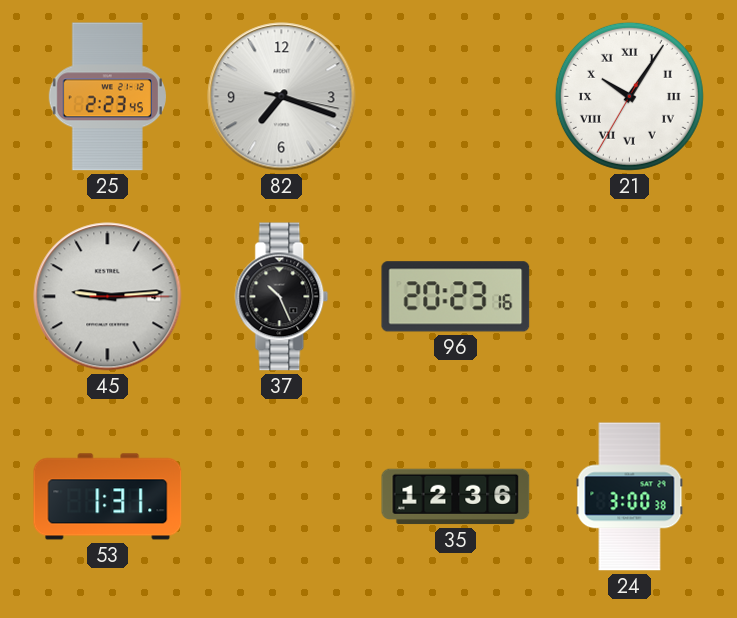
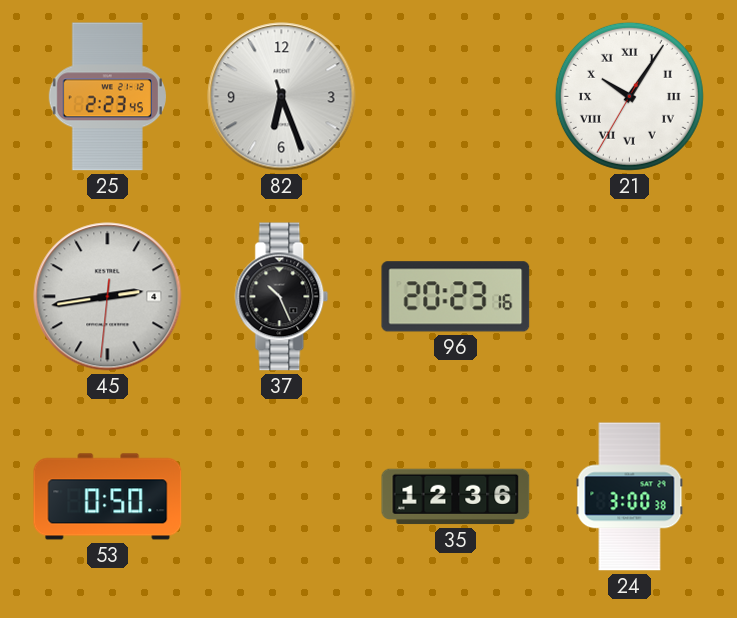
82: 7:18 -> 6:26
45: 9:14 -> 2:43
53: 1:31 -> 0:50
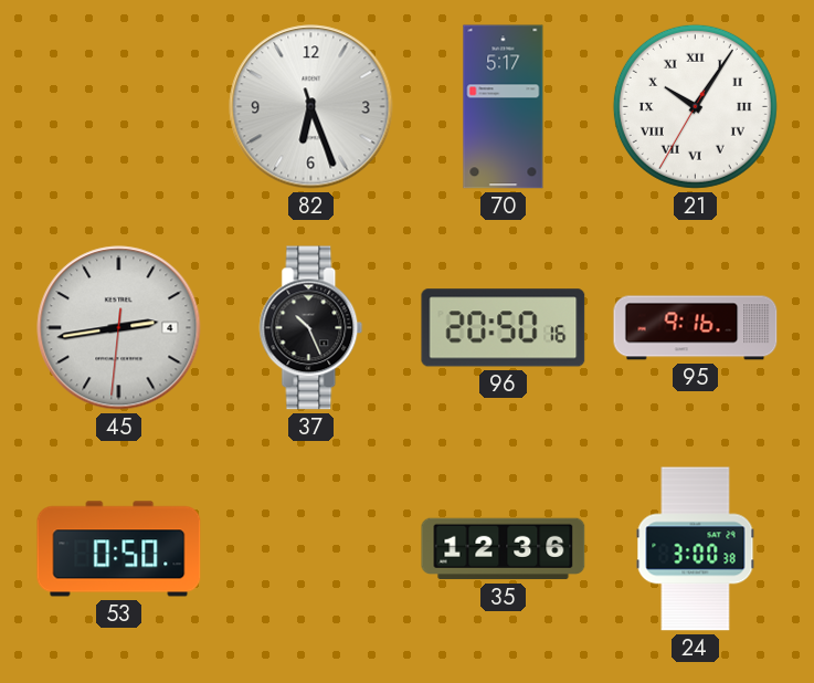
25: 2:23 -> none
70: none -> 5:17
96: 20:23 -> 20:50
95: none -> 9:16
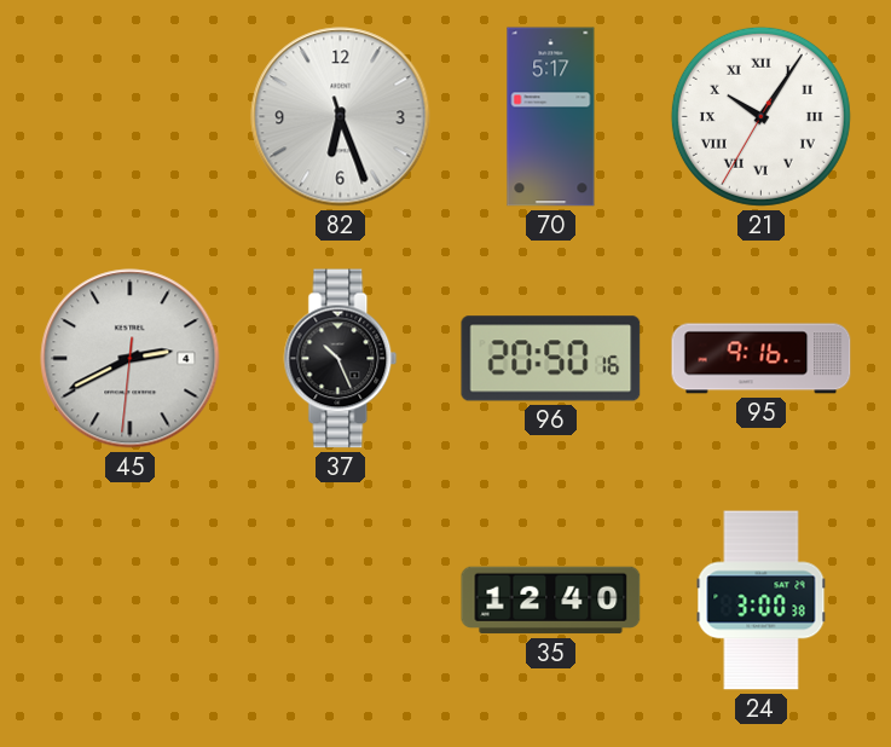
45: 2:43 -> 2:40
53: 0:50 -> none
35: 12:36 -> 12:40
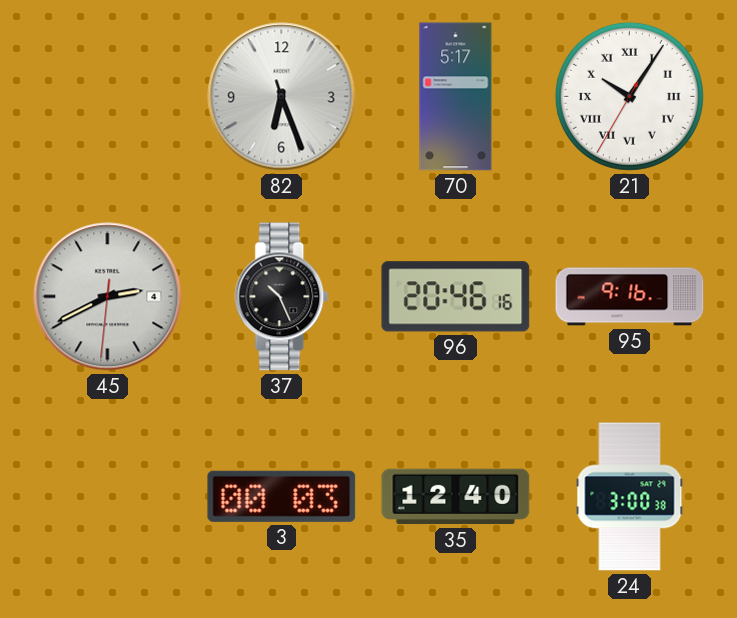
96: 20:50 -> 20:46
3: none -> 00:03
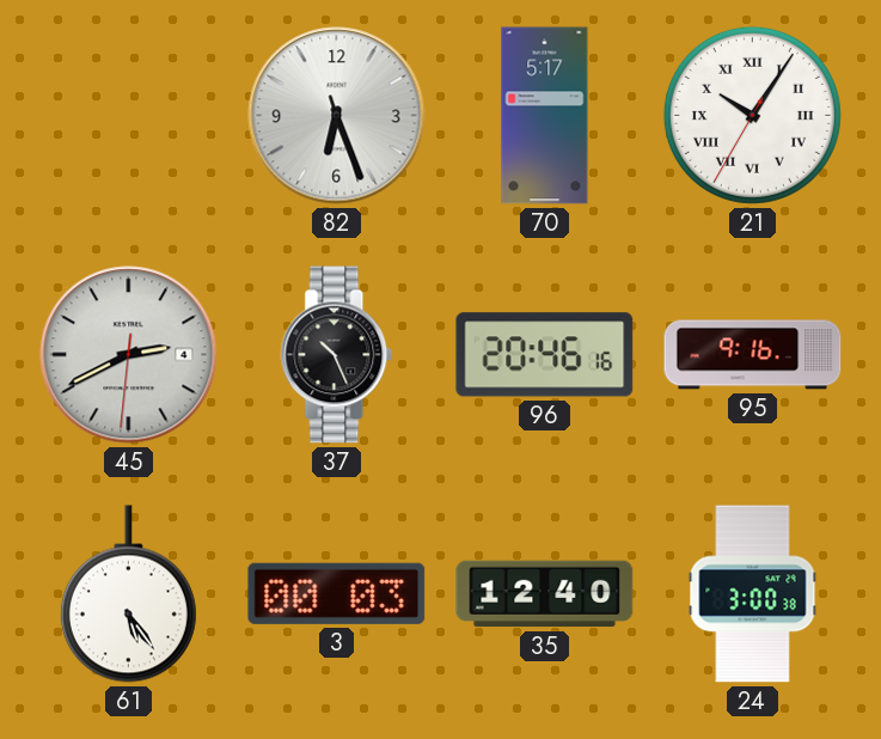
61: none -> 5:24
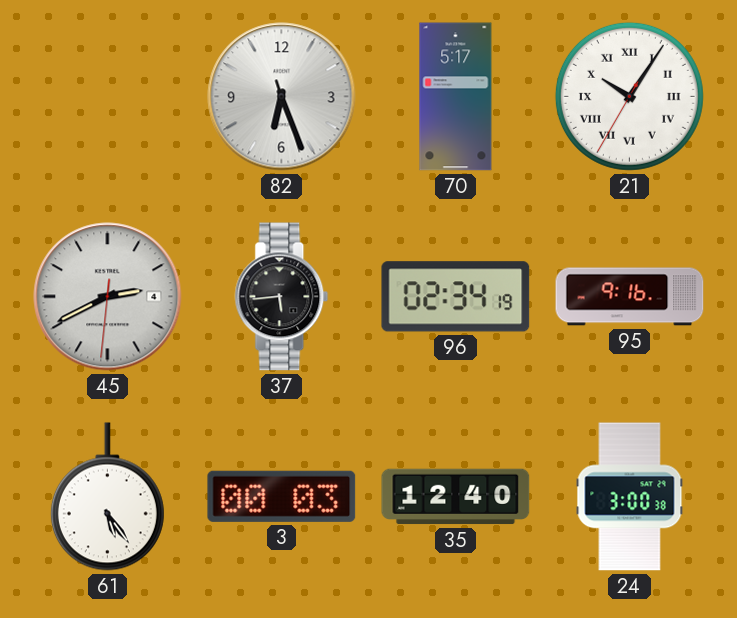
37: 10:26 -> 5:44
96: 20:46 -> 02:34
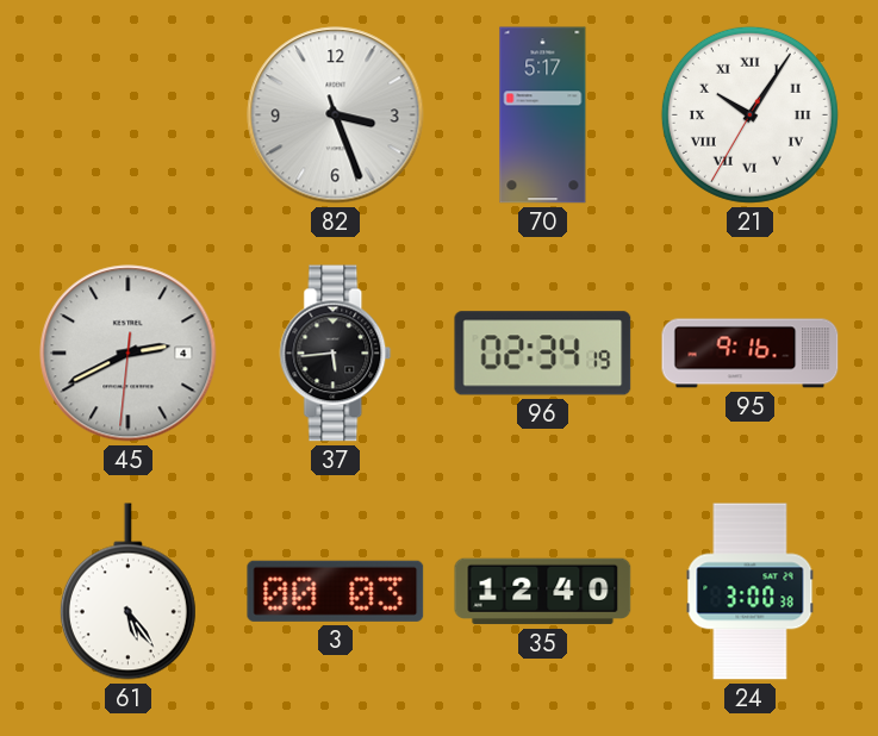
82: 6:26 -> 3:26
